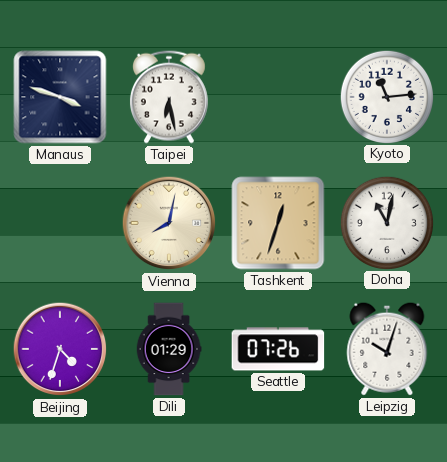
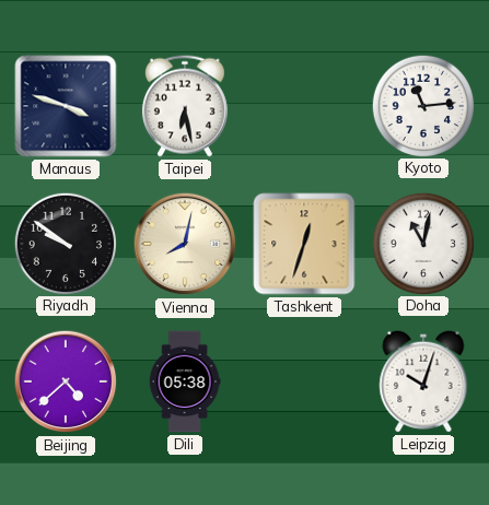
Riyadh: none -> 9:51
Beijing: 4:33 -> 4:38
Dili: 01:29 -> 05:38
Seattle: 07:26 -> none
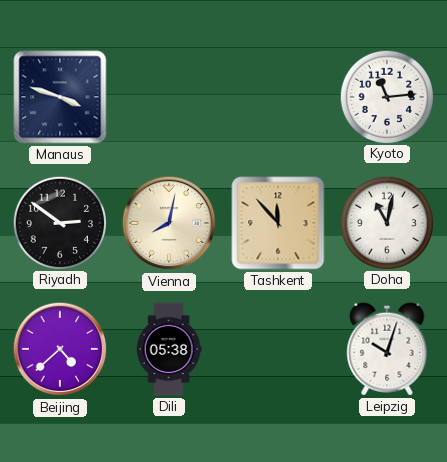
Taipei: 6:28 -> none
Riyadh: 9:51 -> 2:51
Tashkent: 12:33 -> 11:53
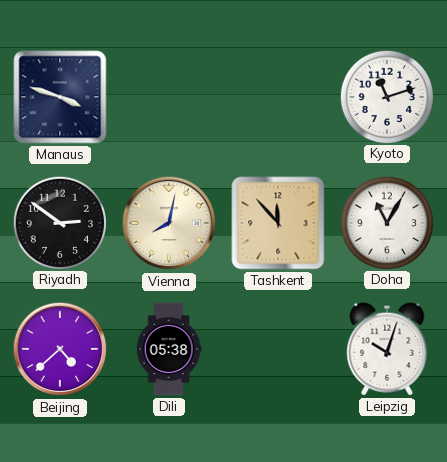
Kyoto: 11:14 -> 11:12
Doha: 11:02 -> 11:05
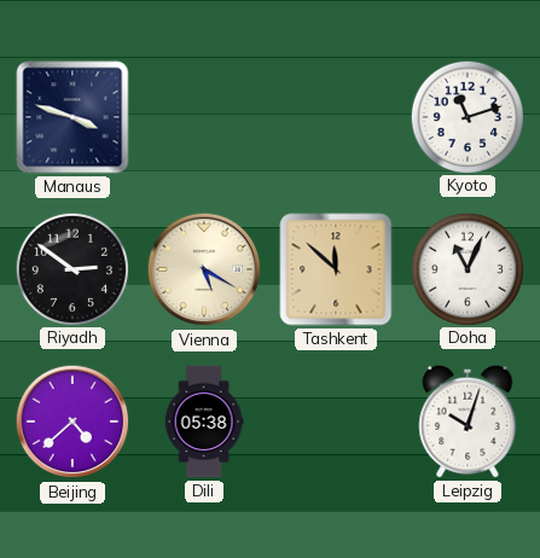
Vienna: 8:02 -> 5:20
Tashkent: 11:53 -> 11:52
Doha: 11:05 -> 11:04
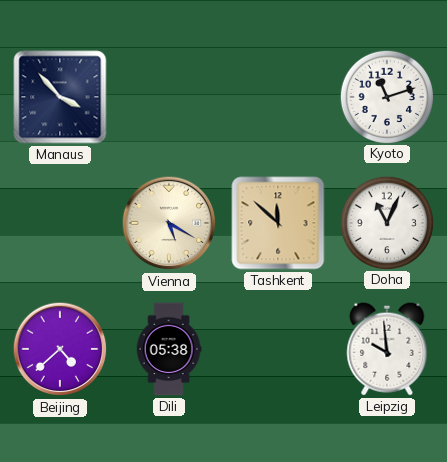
Manaus: 3:48 -> 3:53
Riyadh: 2:51 -> none
Leipzig: 10:03 -> 9:59
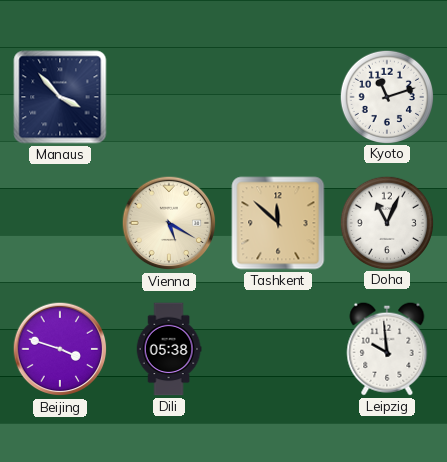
Beijing: 4:38 -> 3:48
